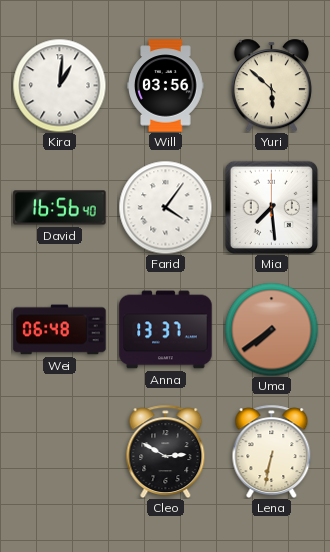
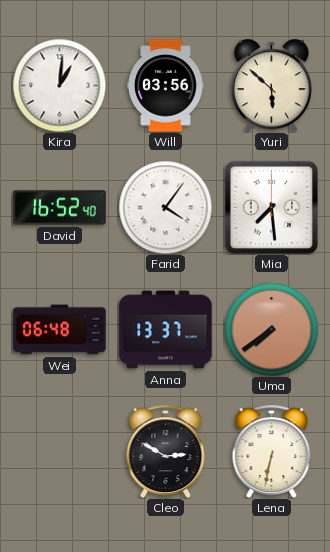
David: 16:56 -> 16:52
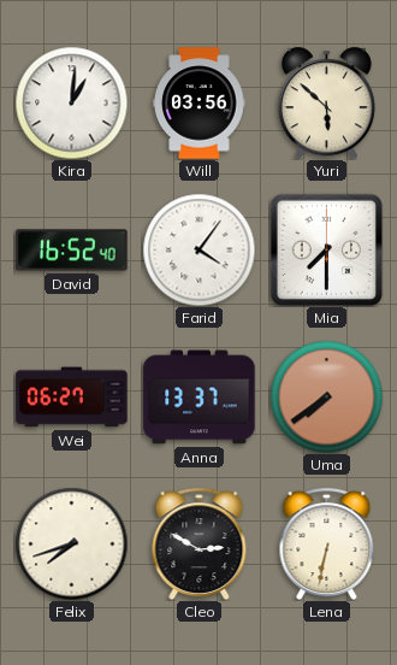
Mia: 7:29 -> 7:30
Wei: 06:48 -> 06:27
Felix: none -> 7:42
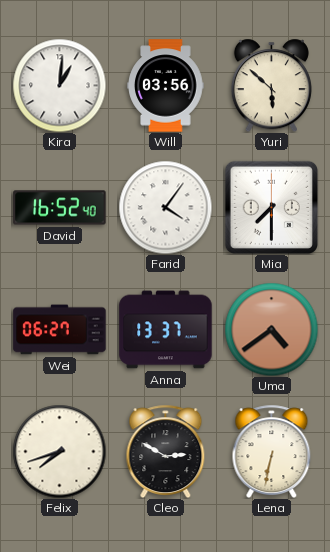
Uma: 7:39 -> 4:39
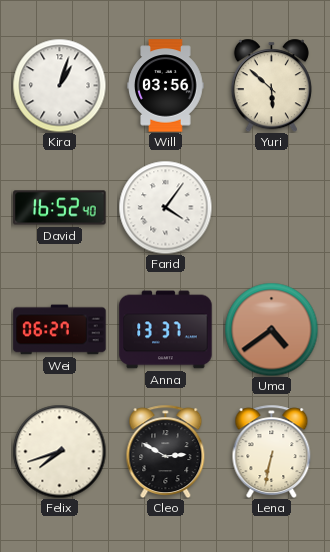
Kira: 1:01 -> 1:03
Mia: 7:30 -> none
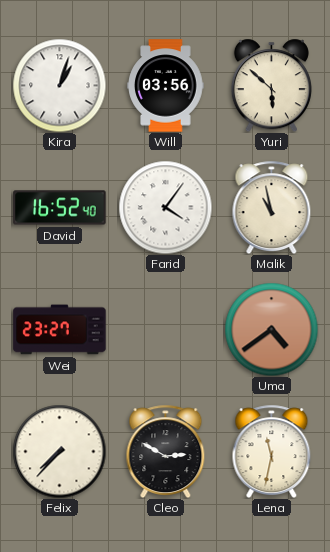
Malik: none -> 10:58
Wei: 06:27 -> 23:27
Anna: 13:37 -> none
Felix: 7:42 -> 7:37
Lena: 6:32 -> 11:32
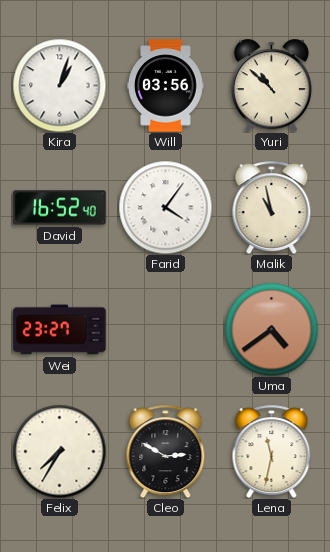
Yuri: 5:52 -> 10:52
Felix: 7:37 -> 7:35
